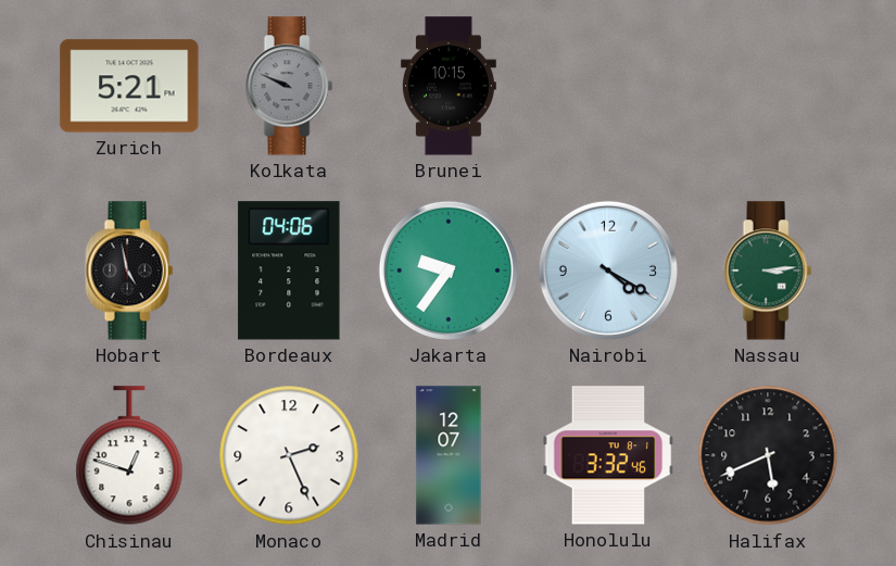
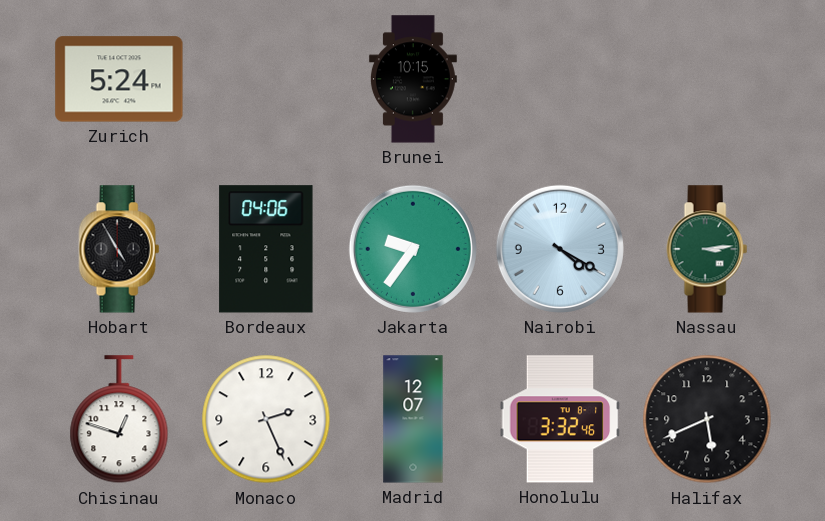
Zurich: 5:21 -> 5:24
Kolkata: 9:49 -> none
Hobart: 4:58 -> 4:55
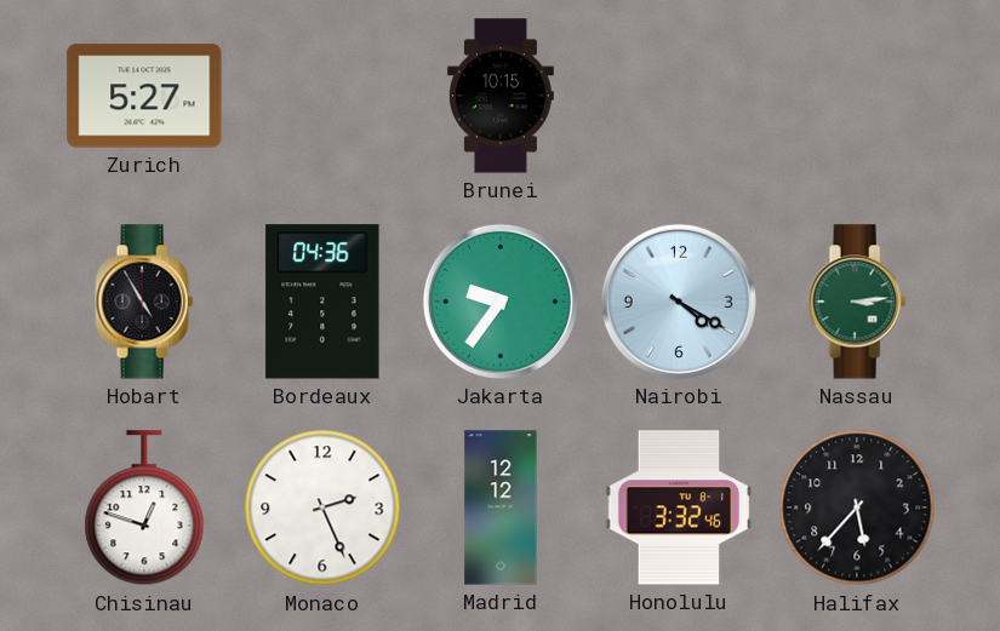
Zurich: 5:24 -> 5:27
Bordeaux: 04:06 -> 04:36
Madrid: 12:07 -> 12:12
Halifax: 5:41 -> 5:37
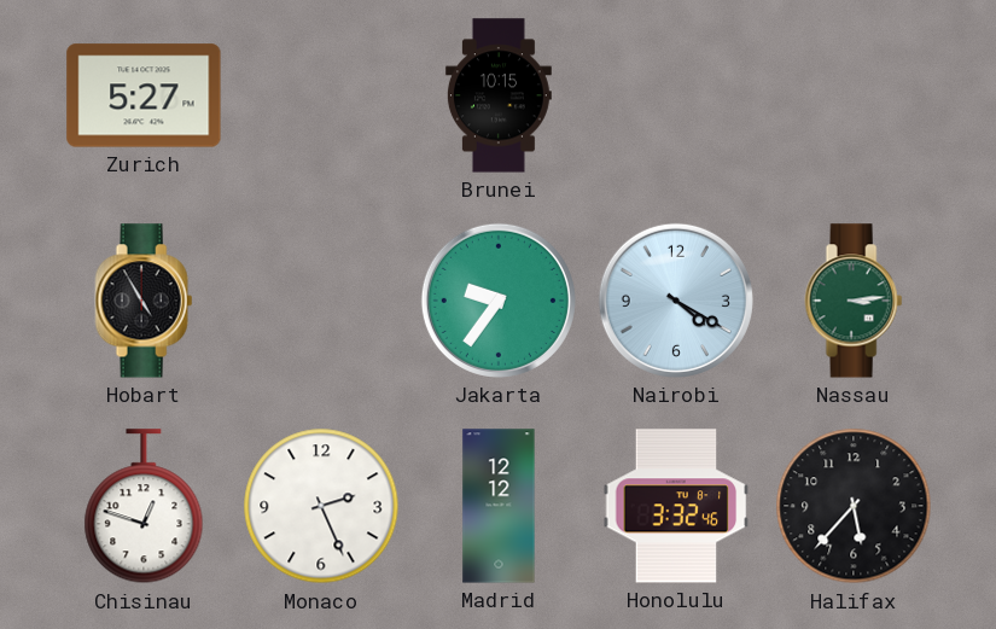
Bordeaux: 04:36 -> none
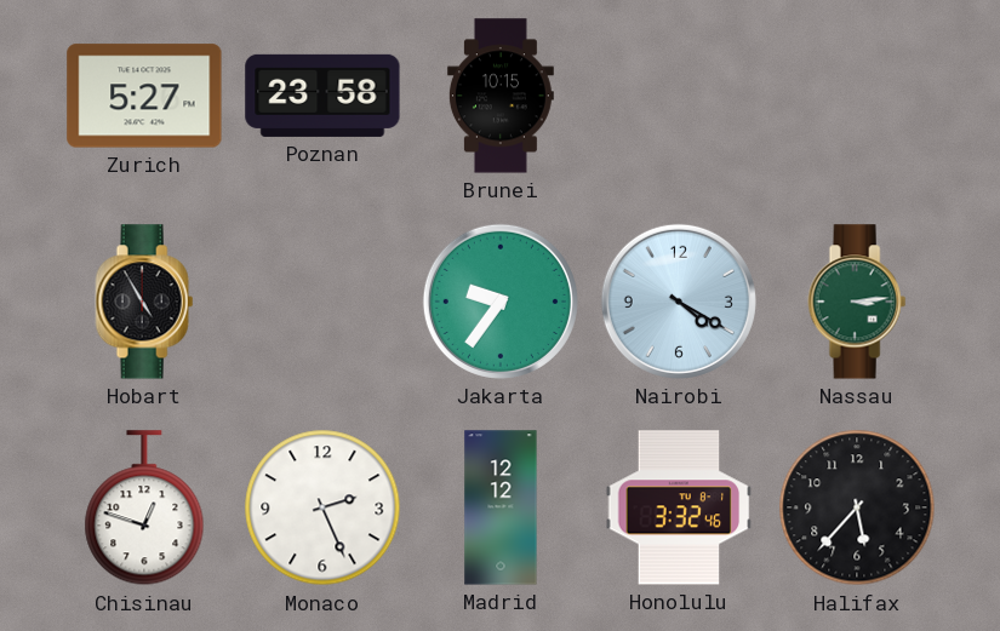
Poznan: none -> 23:58
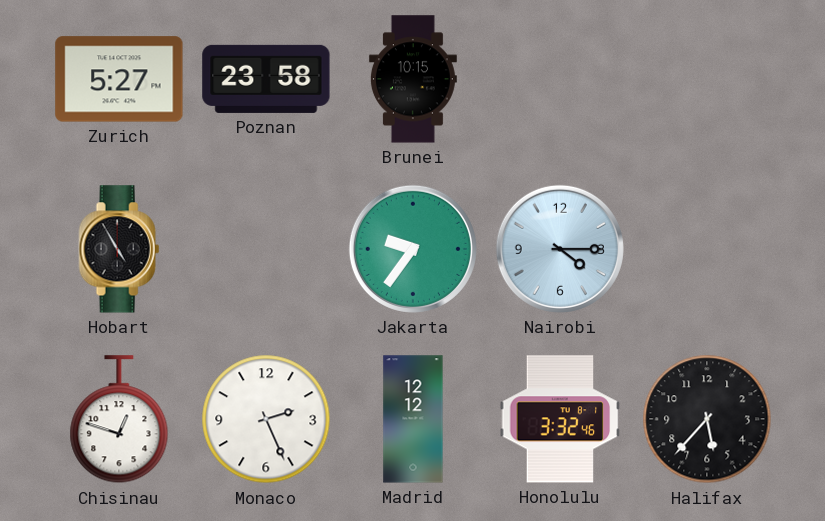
Nairobi: 4:20 -> 4:15
Nassau: 3:14 -> none
